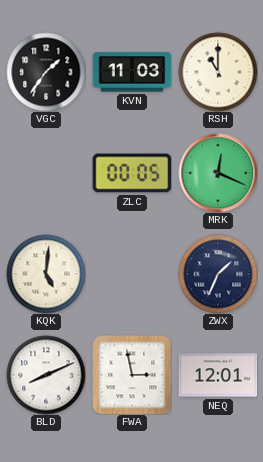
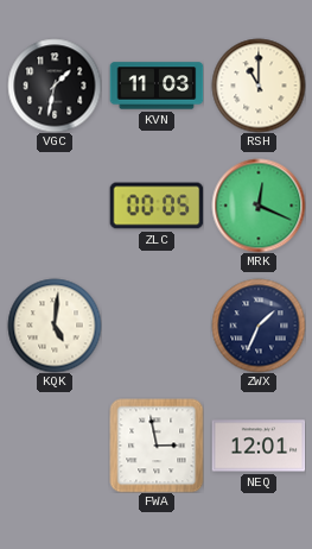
VGC: 1:36 -> 1:32
BLD: 8:11 -> none
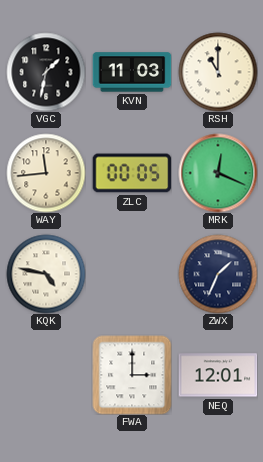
WAY: none -> 11:44
KQK: 5:01 -> 4:47
FWA: 2:58 -> 3:00
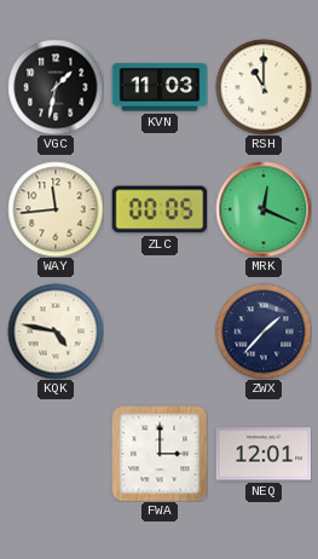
ZWX: 1:34 -> 1:37
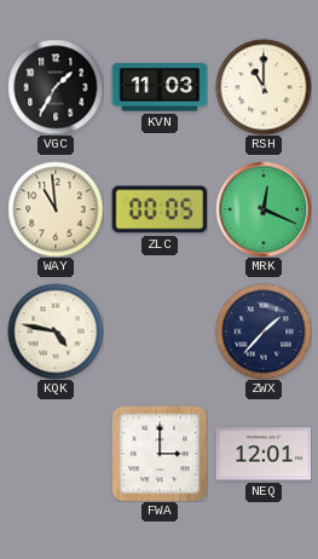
VGC: 1:32 -> 1:35
WAY: 11:44 -> 10:59
